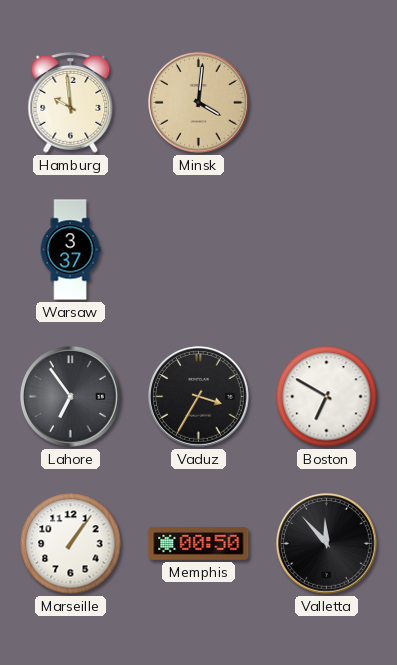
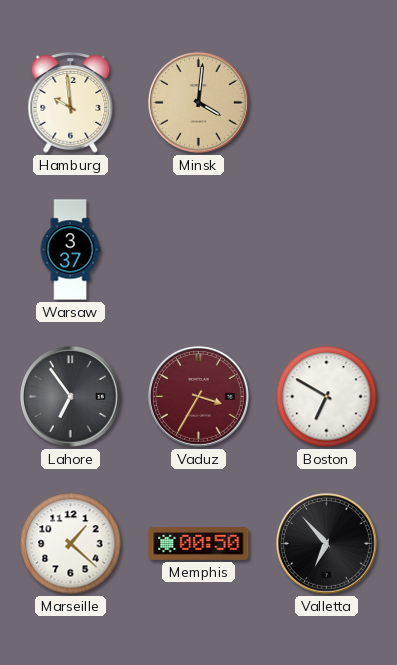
Vaduz dial: black -> burgundy
Marseille: 1:06 -> 1:22
Valletta: 11:53 -> 6:53
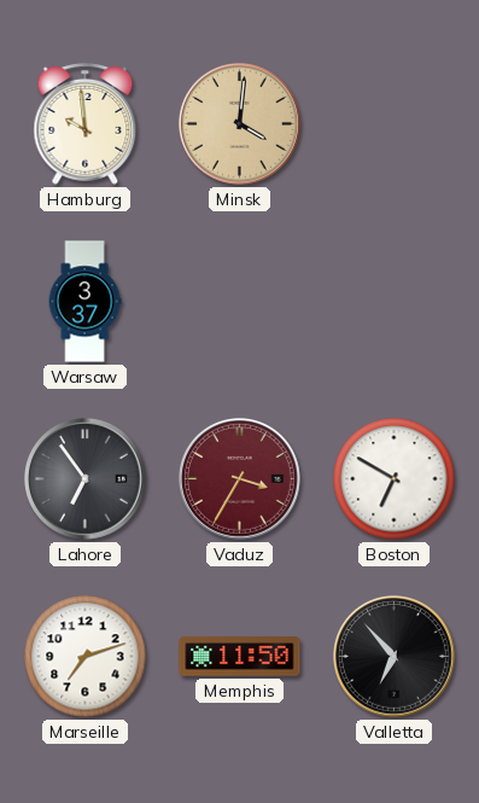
Marseille: 1:22 -> 7:12
Memphis: 00:50 -> 11:50
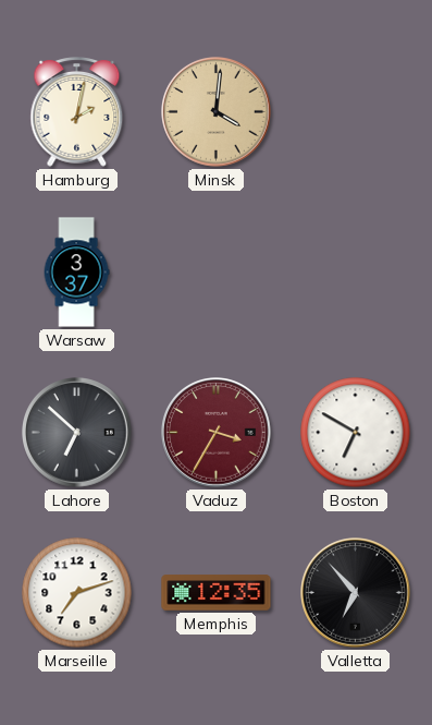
Hamburg: 9:59 -> 2:02
Lahore: 6:54 -> 6:52
Memphis: 11:50 -> 12:35
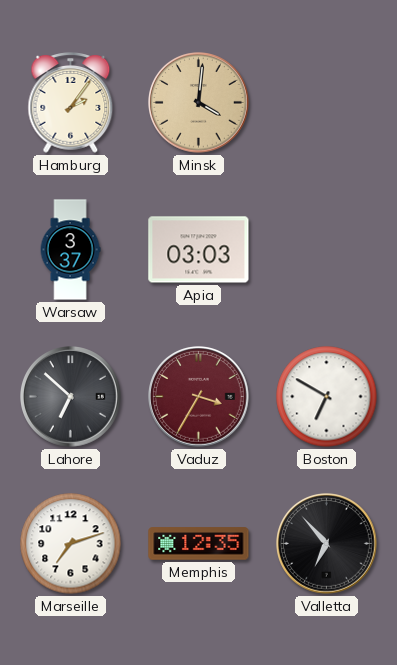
Hamburg: 2:02 -> 2:06
Apia: none -> 03:03
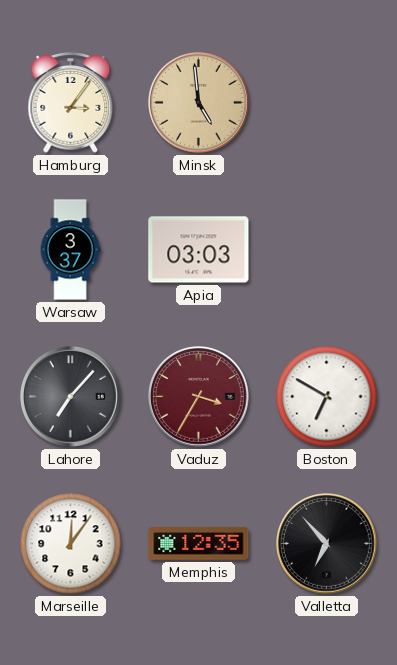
Hamburg: 2:06 -> 3:06
Minsk: 4:01 -> 4:59
Lahore: 6:52 -> 7:07
Marseille: 7:12 -> 12:06
